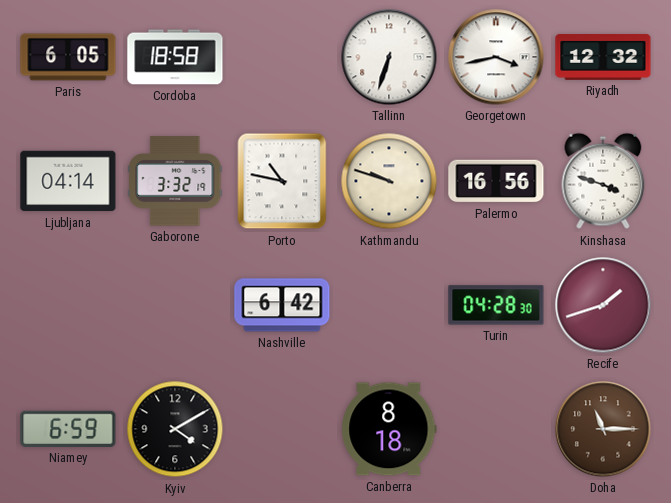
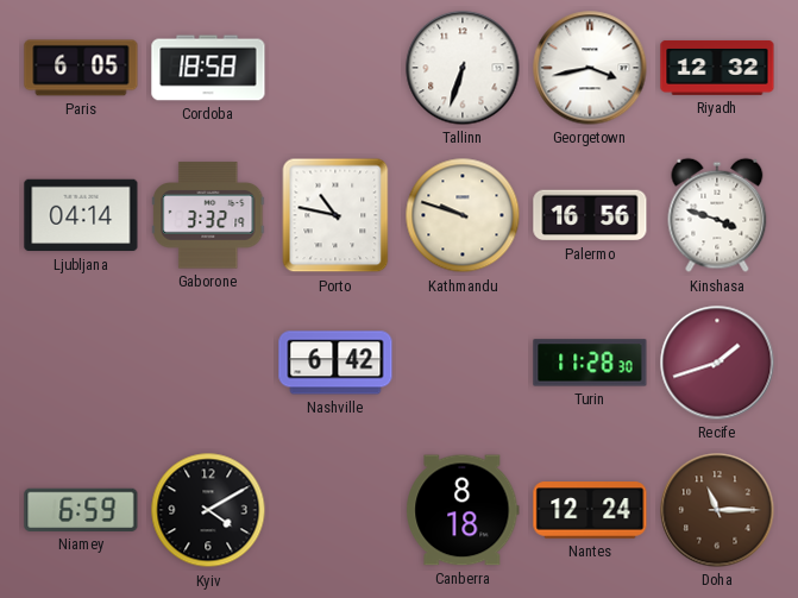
Turin: 04:28 -> 11:28
Nantes: none -> 12:24
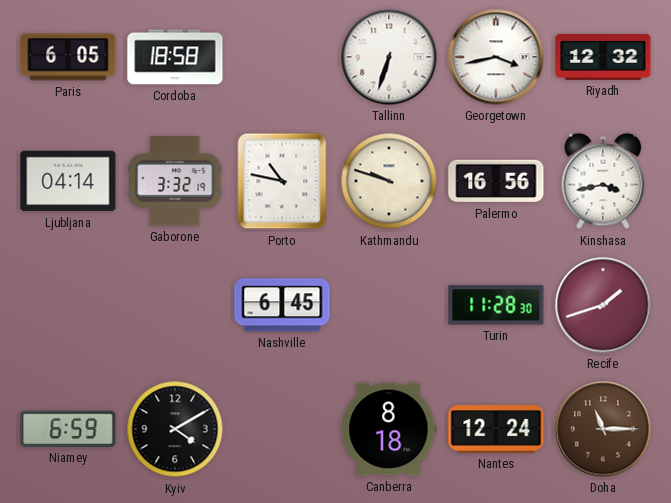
Kinshasa: 3:48 -> 3:43
Nashville: 6:42 -> 6:45
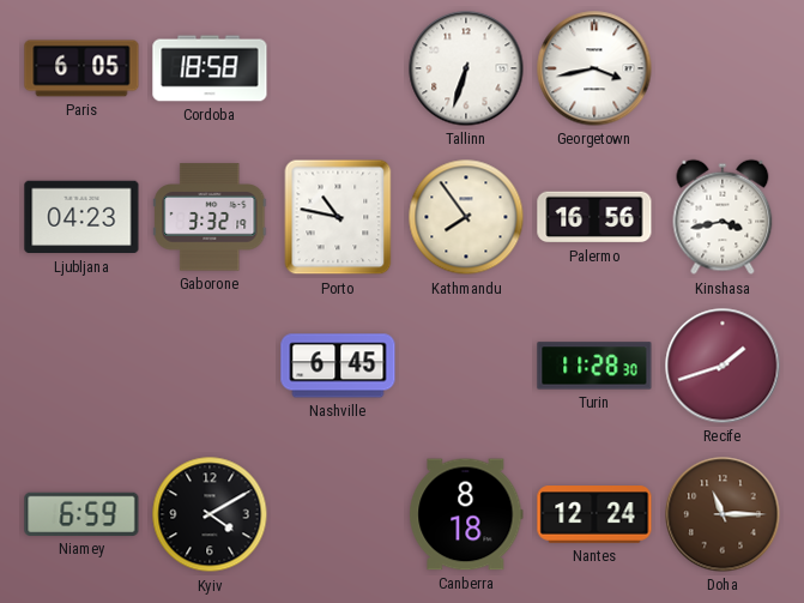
Riyadh: 12:32 -> none
Ljubljana: 04:14 -> 04:23
Kathmandu: 9:48 -> 7:54
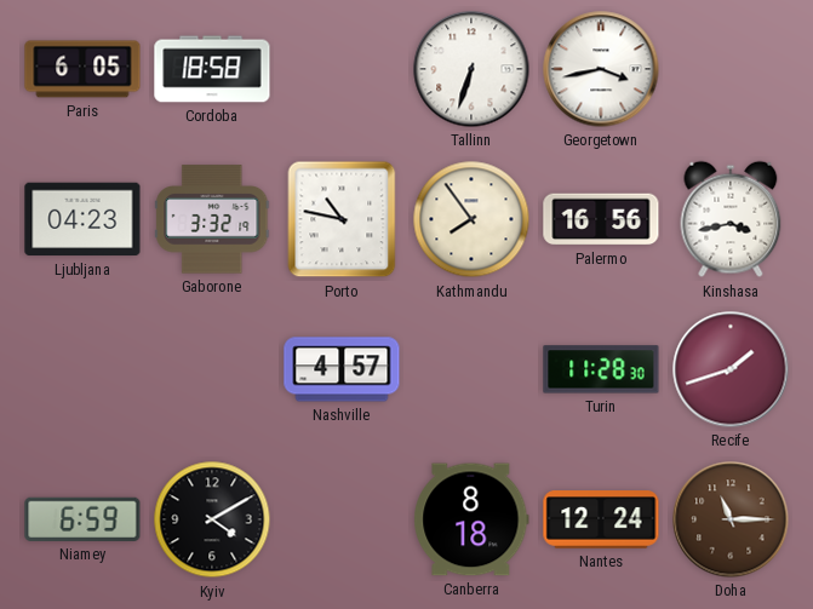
Nashville: 6:45 -> 4:57
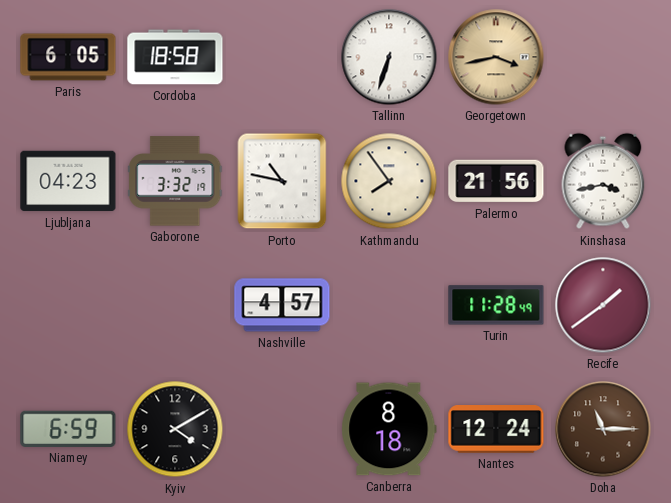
Georgetown dial: white -> champagne
Palermo: 16:56 -> 21:56
Turin: 11:28:30 -> 11:28:49
Recife: 1:42 -> 1:39
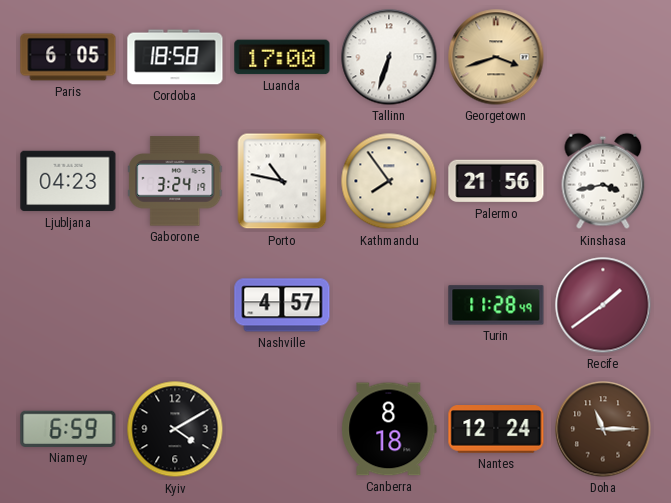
Luanda: none -> 17:00
Georgetown: 3:43 -> 3:42
Gaborone: 3:32 -> 3:24
